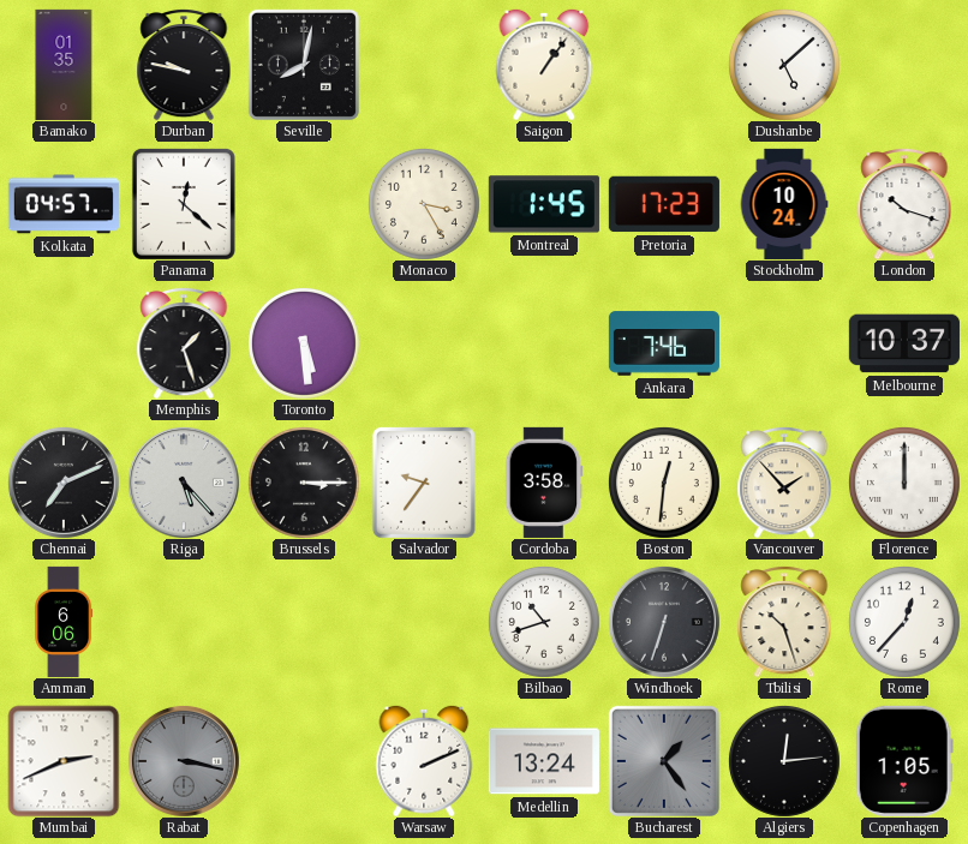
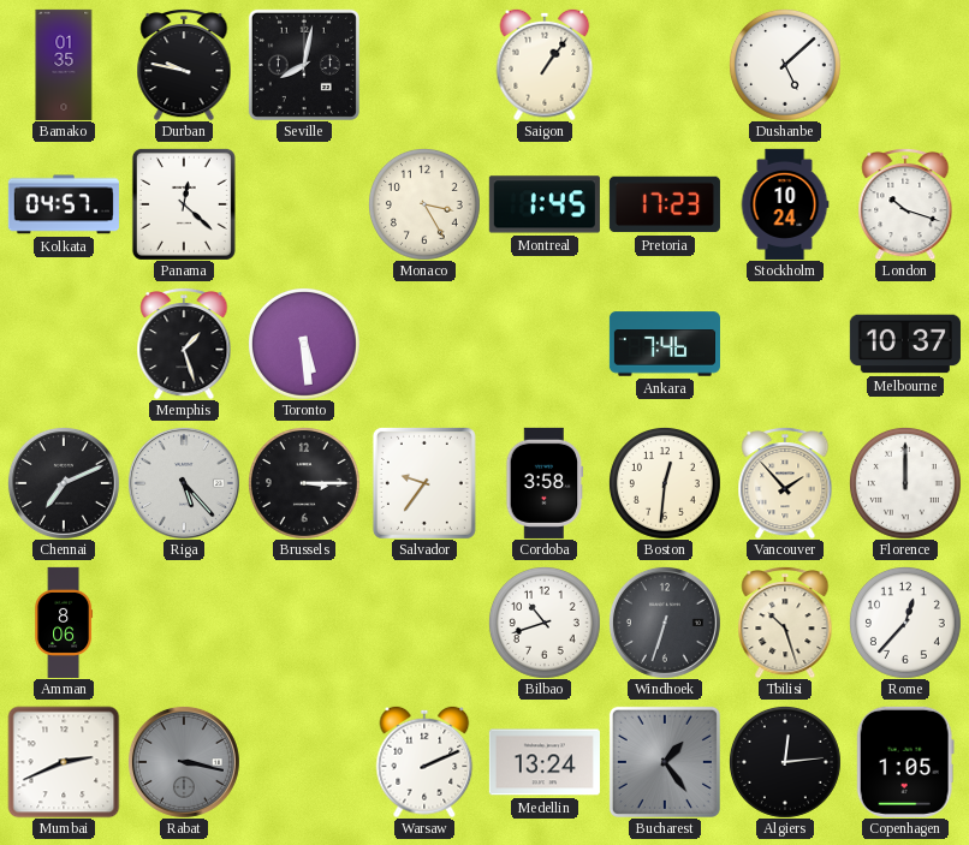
Amman: 6:06 -> 8:06
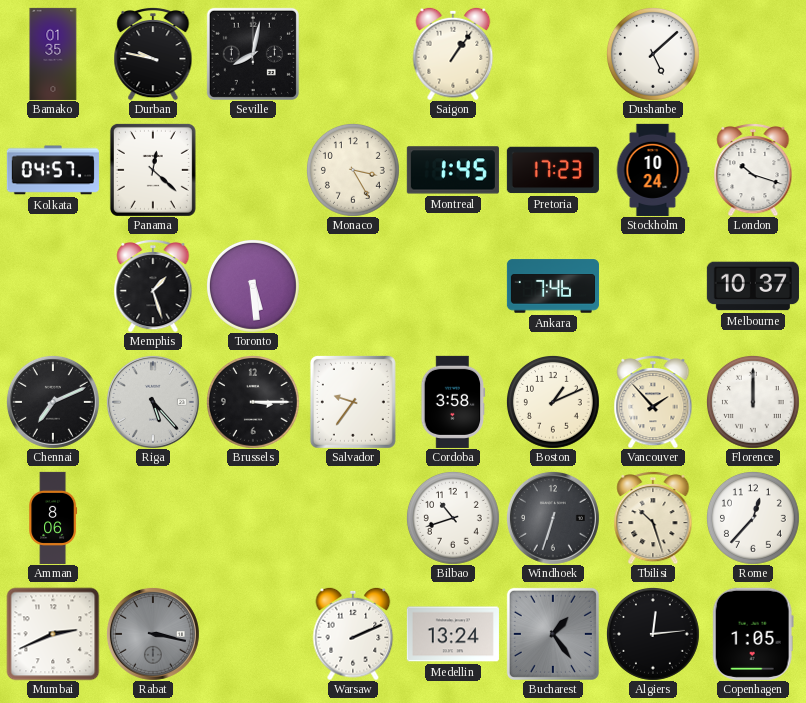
Boston: 12:31 -> 1:11
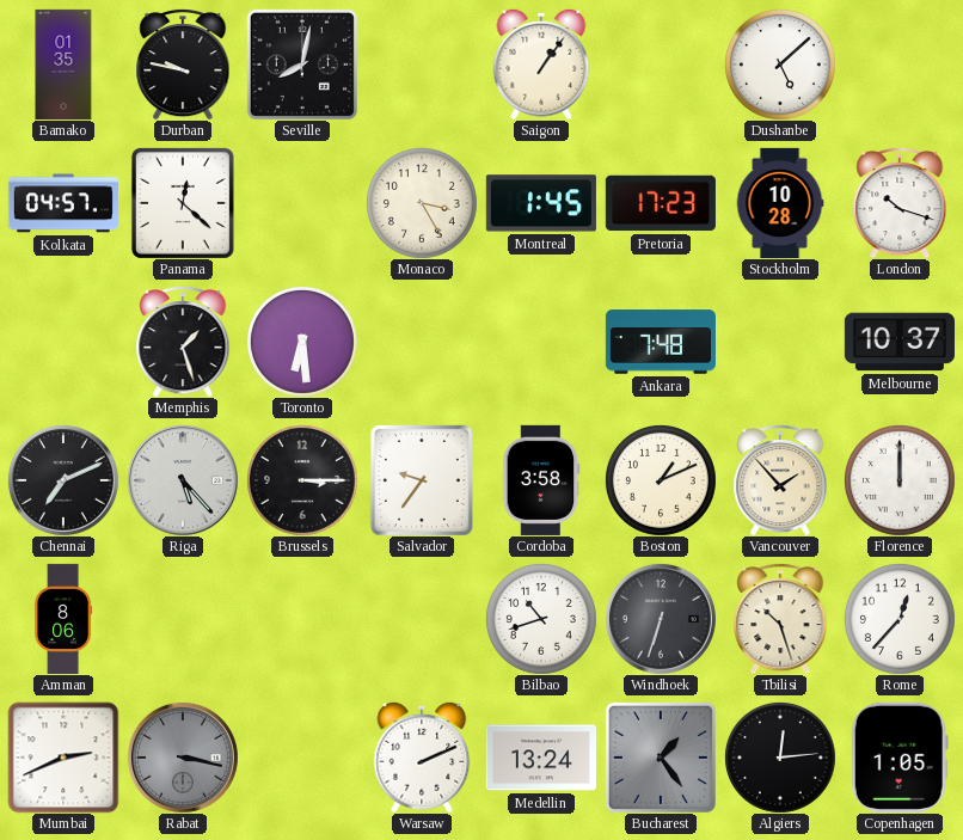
Stockholm: 10:24 -> 10:28
Toronto: 5:29 -> 6:29
Ankara: 7:46 -> 7:48
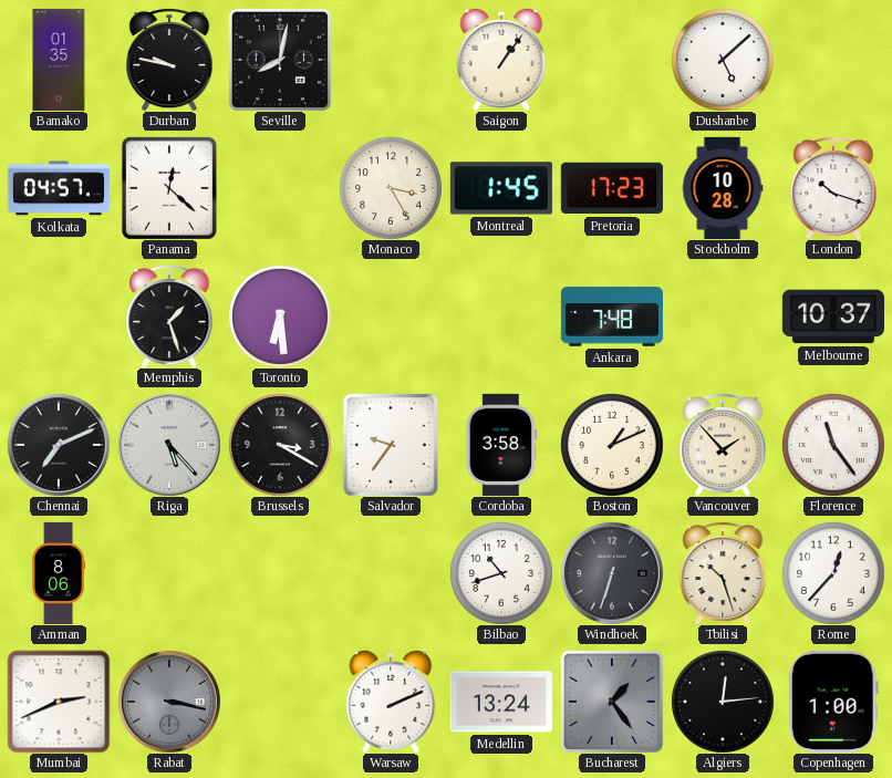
Brussels: 3:15 -> 3:20
Florence: 12:00 -> 11:24
Copenhagen: 1:05 -> 1:00
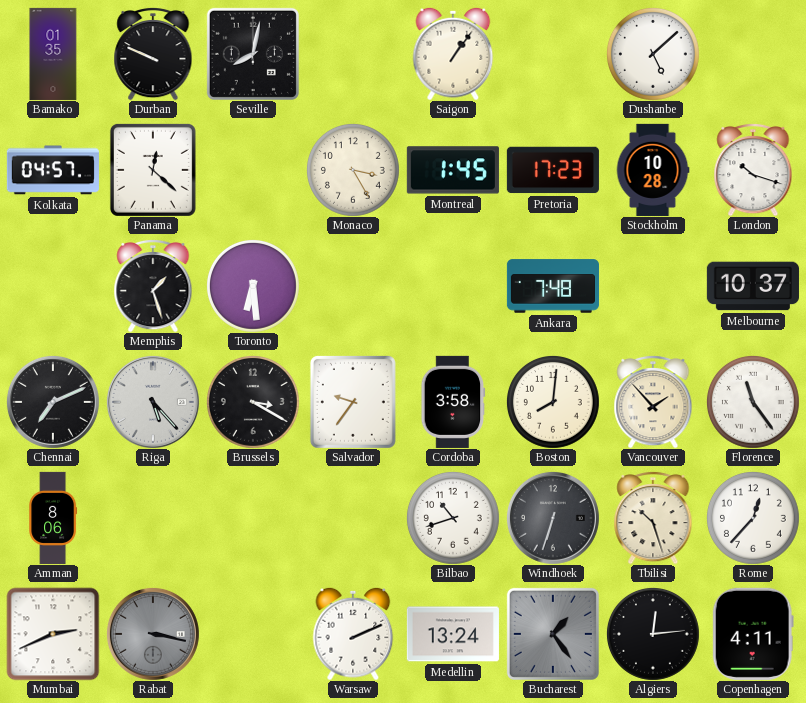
Durban: 9:47 -> 9:49
Boston: 1:11 -> 8:01
Copenhagen: 1:00 -> 4:11
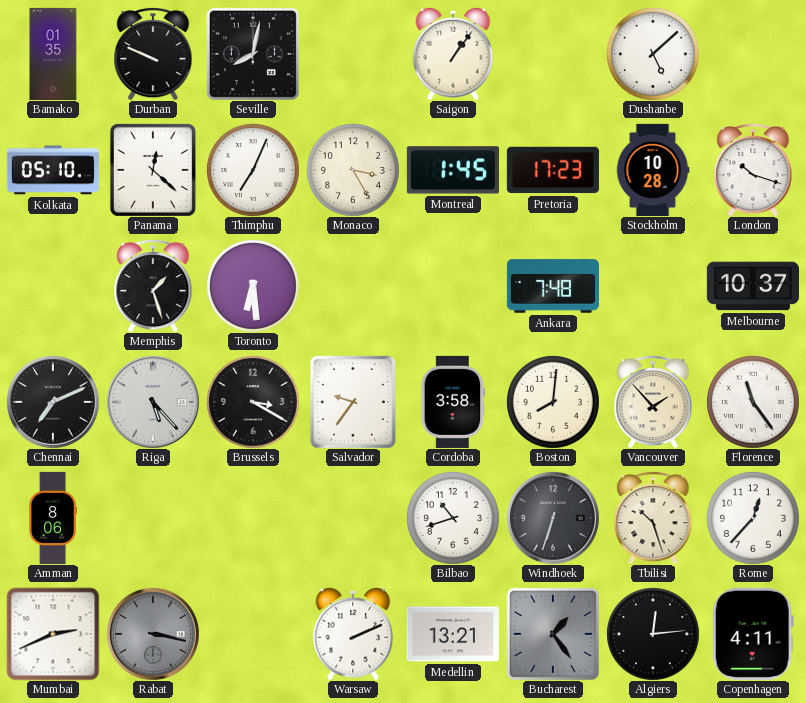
Kolkata: 04:57 -> 05:10
Thimphu: none -> 7:04
Medellin: 13:24 -> 13:21
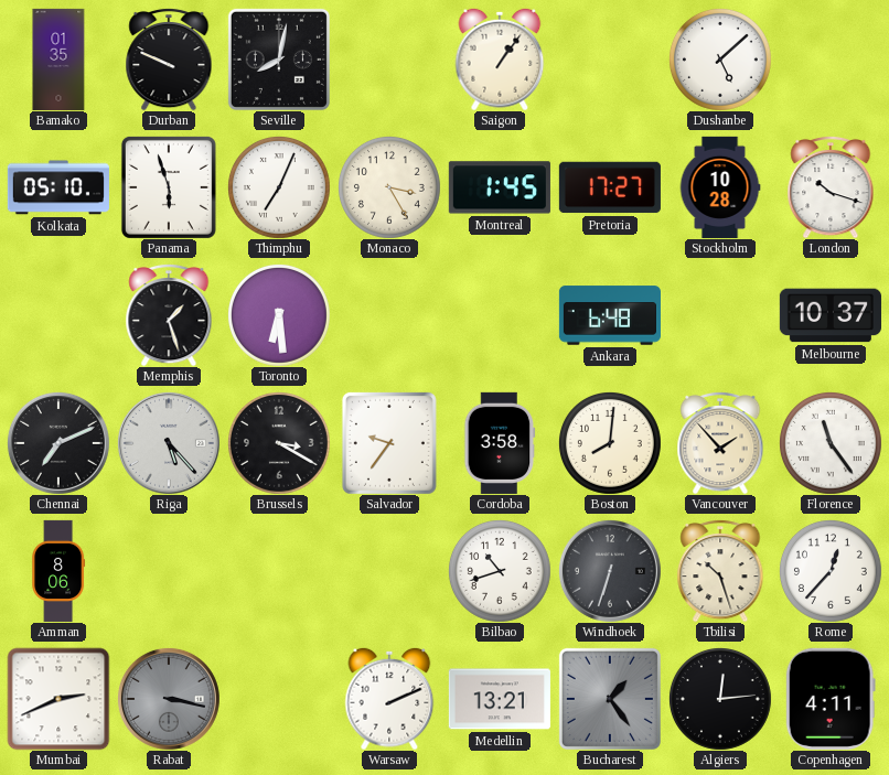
Panama: 12:22 -> 5:57
Pretoria: 17:23 -> 17:27
Ankara: 7:48 -> 6:48
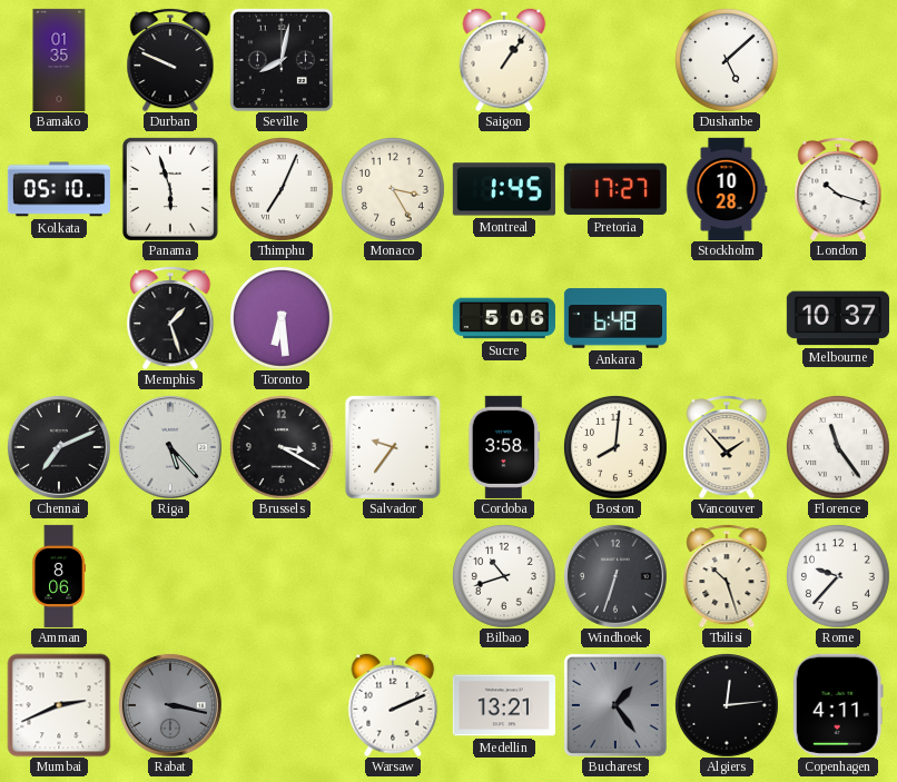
Sucre: none -> 5:06
Rome: 12:37 -> 9:37
